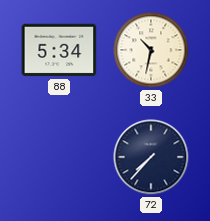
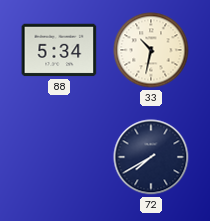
72: 7:37 -> 7:40
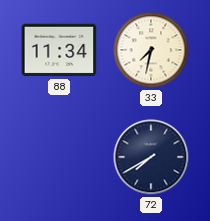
88: 5:34 -> 11:34
33: 10:32 -> 7:32
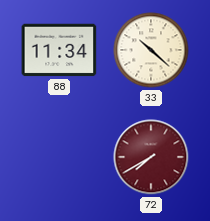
33: 7:32 -> 10:22
72 dial: navy -> burgundy
